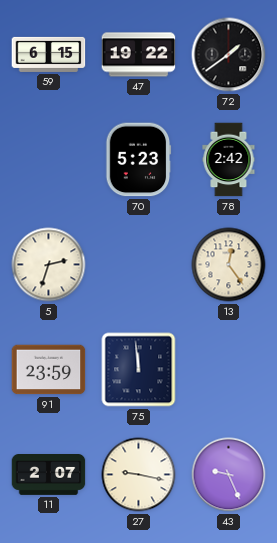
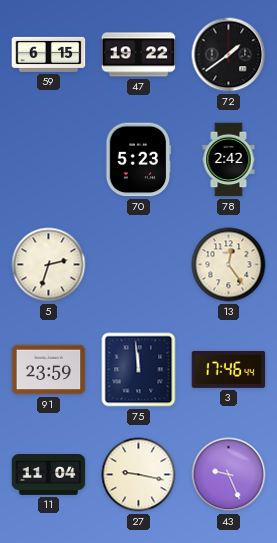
3: none -> 17:46
11: 2:07 -> 11:04
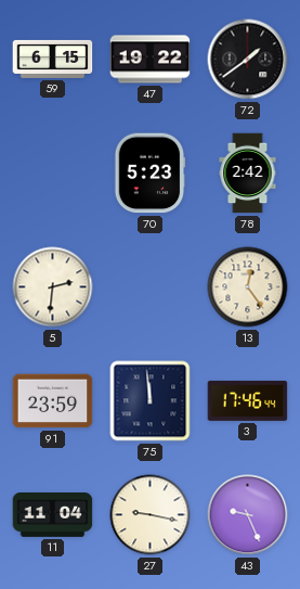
5: 2:33 -> 2:31
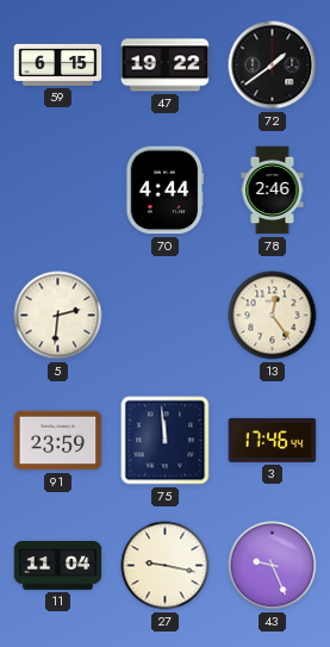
70: 5:23 -> 4:44
78: 2:42 -> 2:46
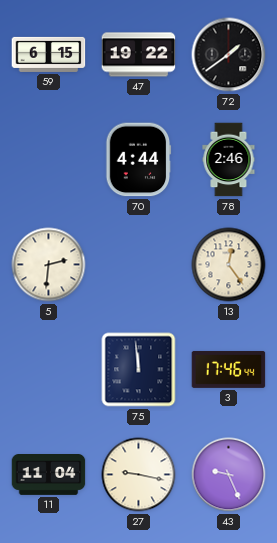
91: 23:59 -> none
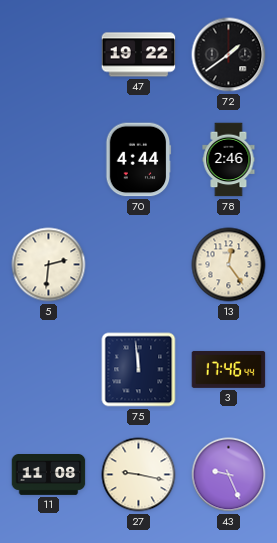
59: 6:15 -> none
11: 11:04 -> 11:08
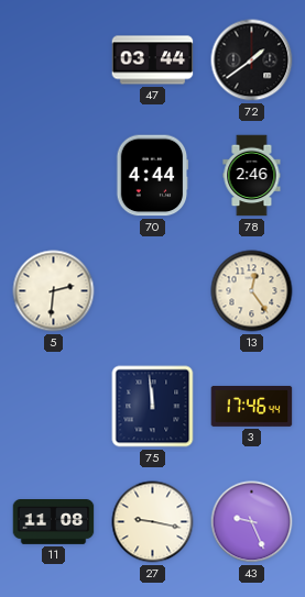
47: 19:22 -> 03:44
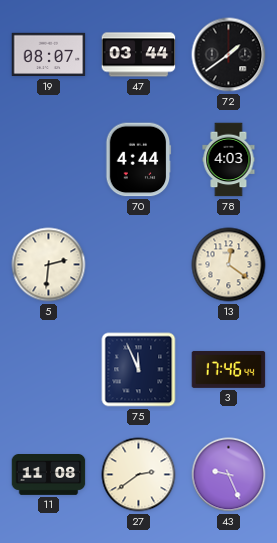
19: none -> 08:07
78: 2:46 -> 4:03
13: 12:24 -> 12:21
75: 11:59 -> 11:56
27: 9:17 -> 2:39
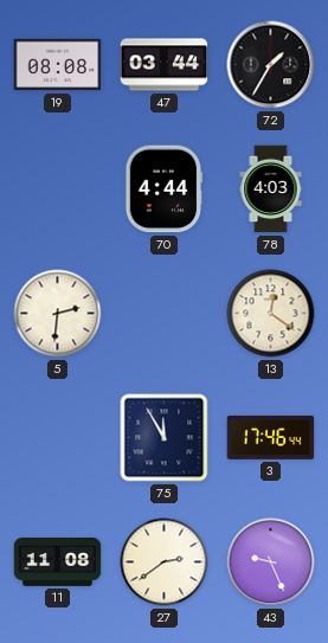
19: 08:07 -> 08:08
72: 1:39 -> 1:35
75: 11:56 -> 11:55
